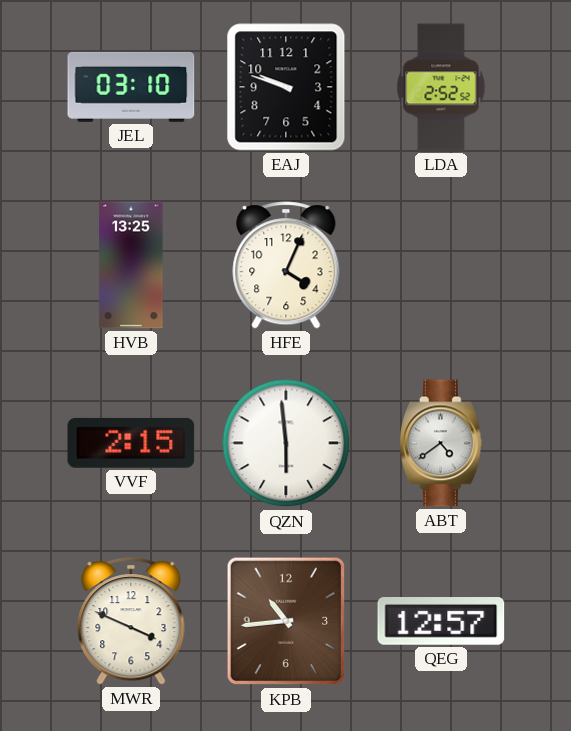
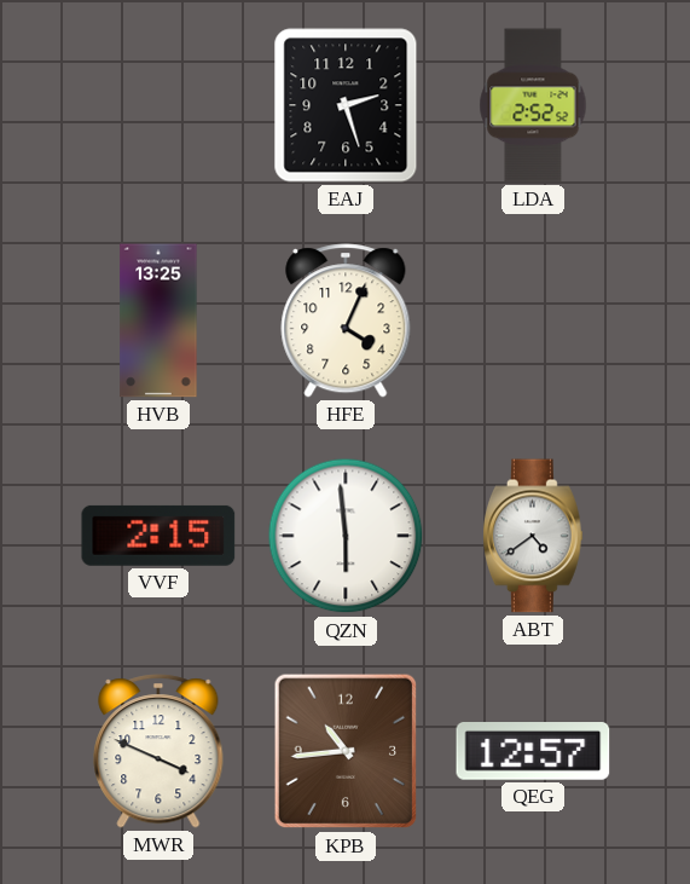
JEL: 03:10 -> none
EAJ: 9:48 -> 2:27
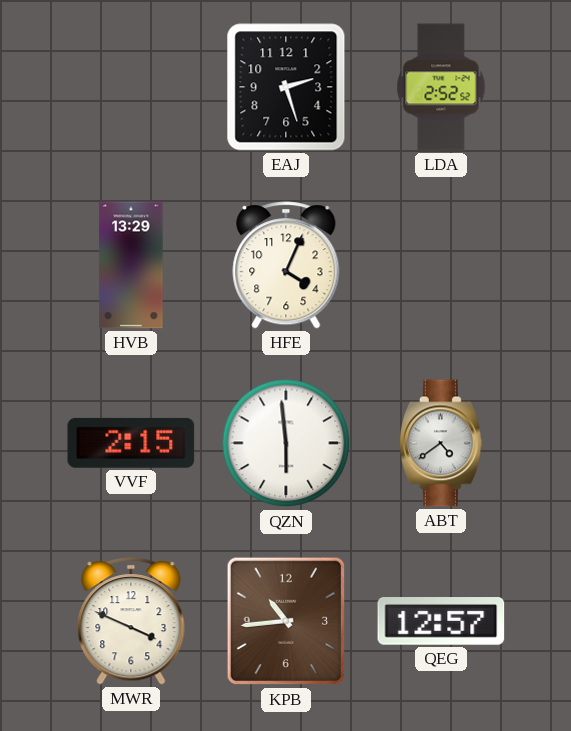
HVB: 13:25 -> 13:29
